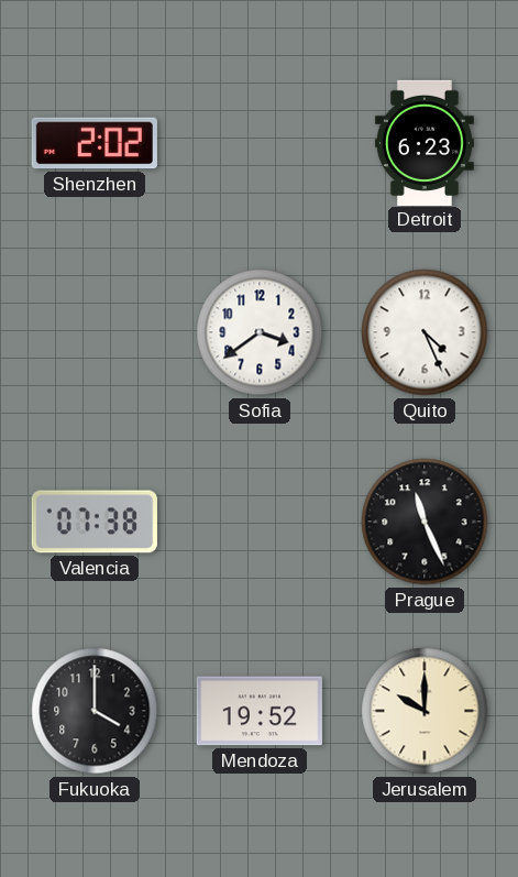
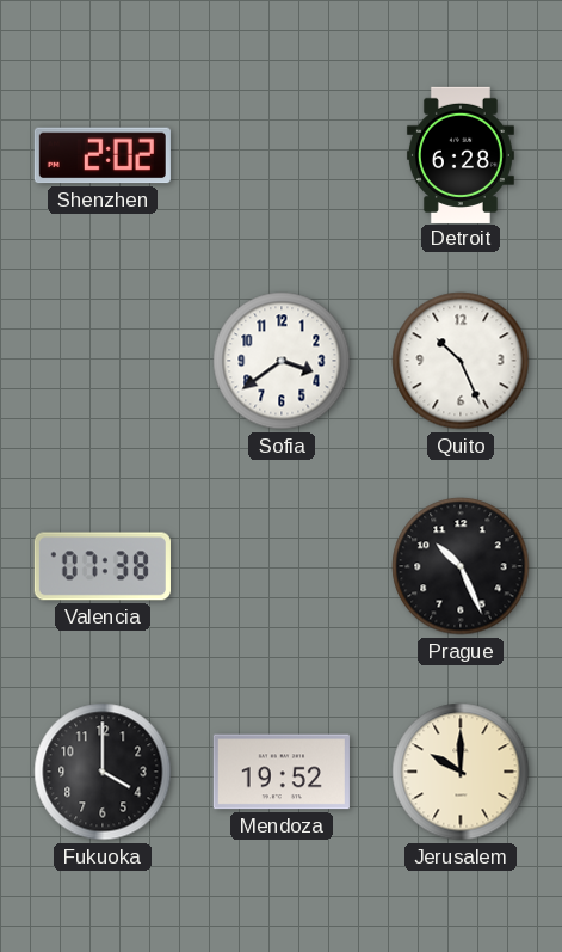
Detroit: 6:23 -> 6:28
Quito: 4:26 -> 10:26
Prague: 11:26 -> 10:26
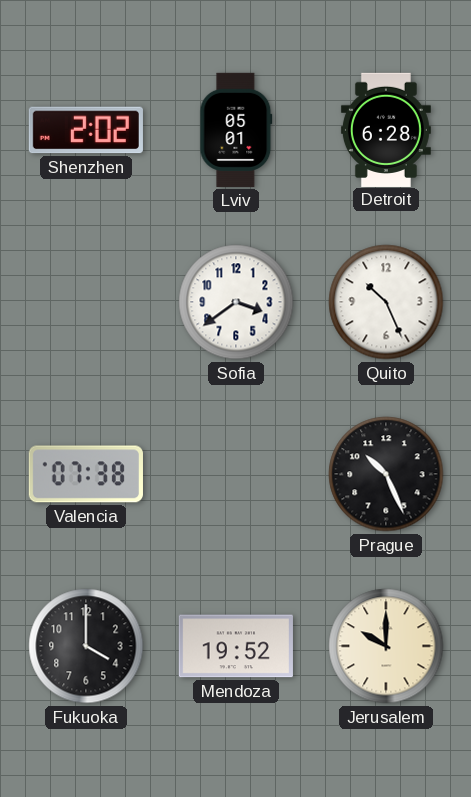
Lviv: none -> 05:01
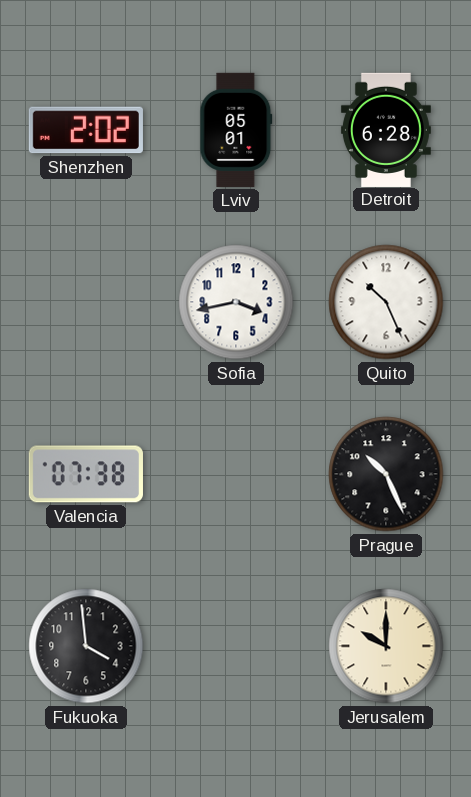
Sofia: 3:39 -> 3:43
Fukuoka: 4:00 -> 3:59
Mendoza: 19:52 -> none
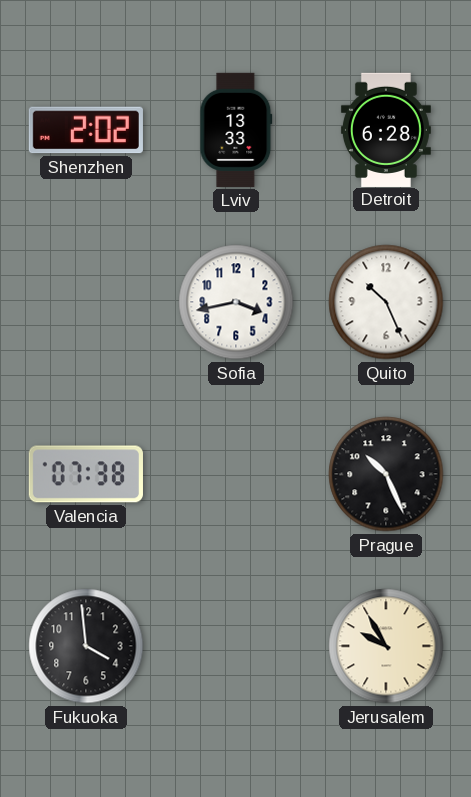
Lviv: 05:01 -> 13:33
Jerusalem: 10:00 -> 9:55
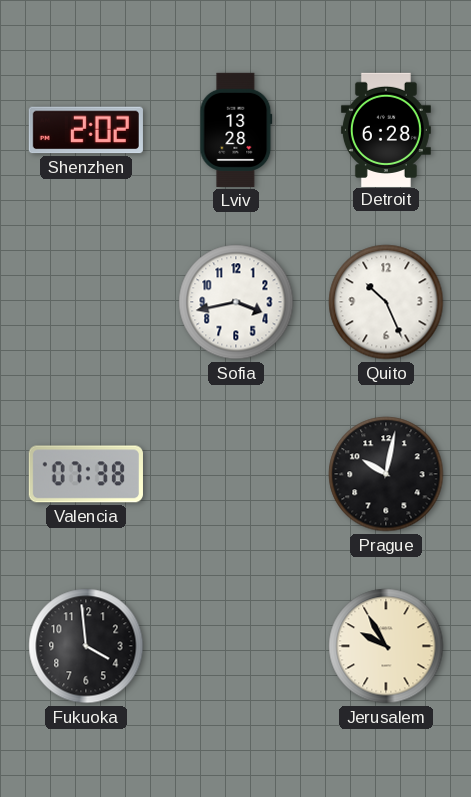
Lviv: 13:33 -> 13:28
Prague: 10:26 -> 10:02
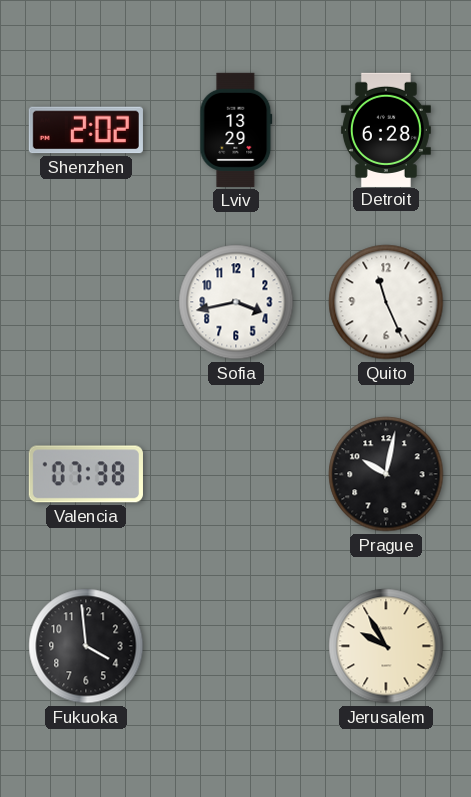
Lviv: 13:28 -> 13:29
Quito: 10:26 -> 11:26
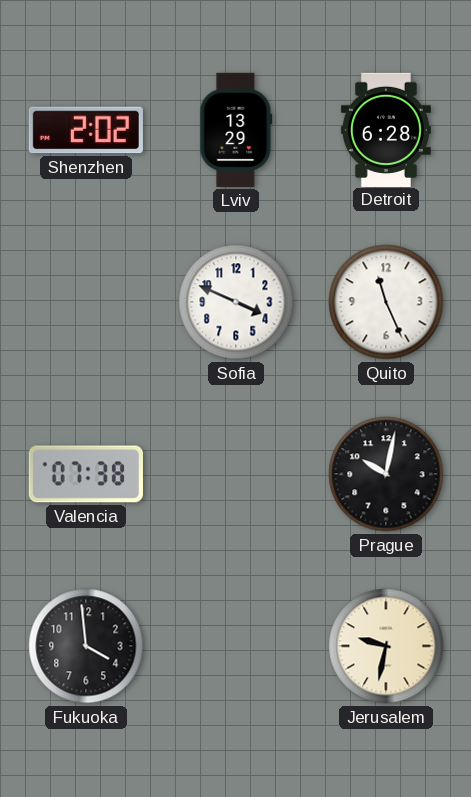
Sofia: 3:43 -> 3:49
Jerusalem: 9:55 -> 9:32
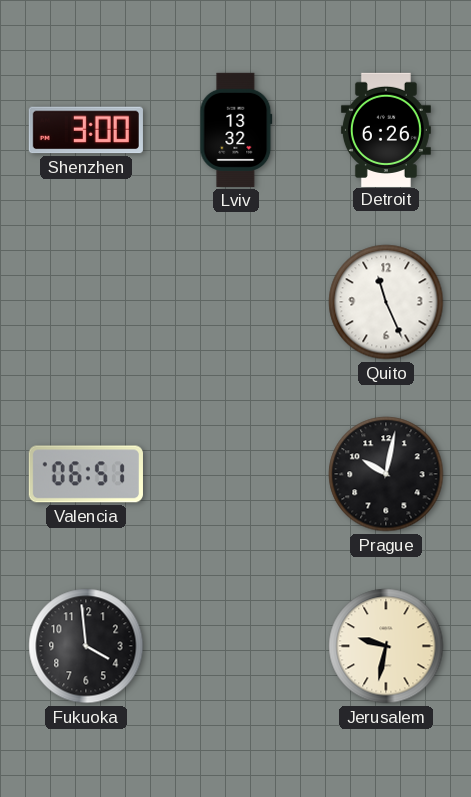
Shenzhen: 2:02 -> 3:00
Lviv: 13:29 -> 13:32
Detroit: 6:28 -> 6:26
Sofia: 3:49 -> none
Valencia: 07:38 -> 06:51
